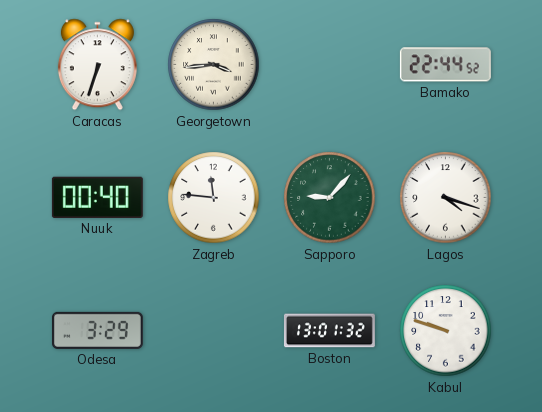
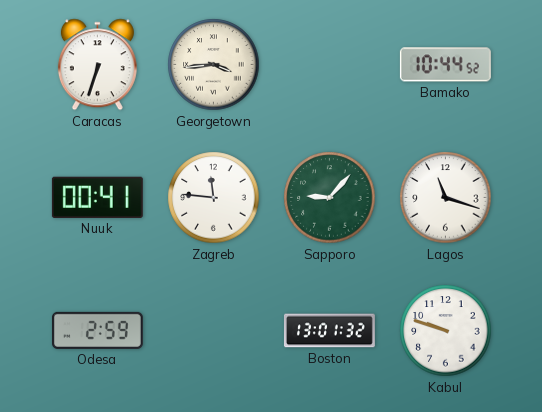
Bamako: 22:44 -> 10:44
Nuuk: 00:40 -> 00:41
Lagos: 4:18 -> 11:18
Odesa: 3:29 -> 2:59
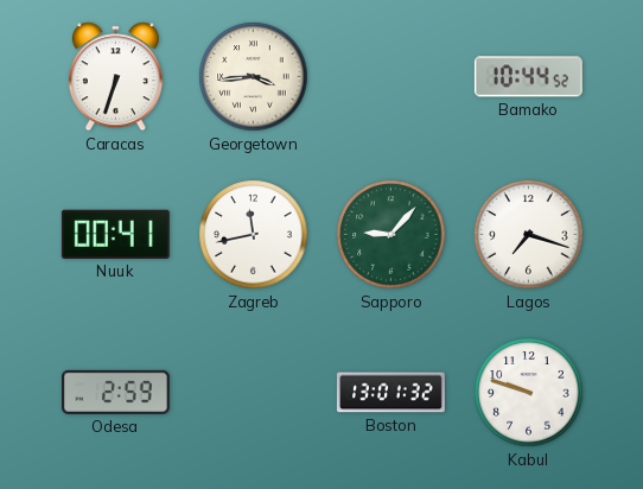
Zagreb: 11:46 -> 11:43
Lagos: 11:18 -> 7:18
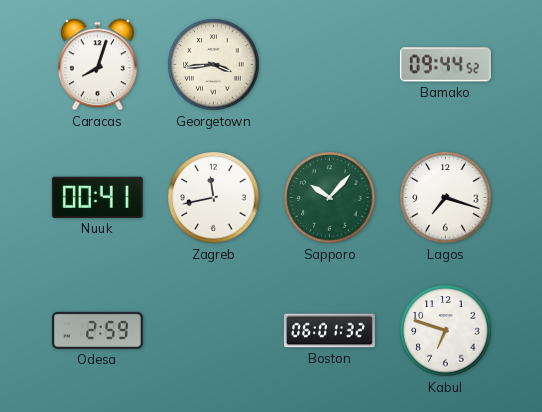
Caracas: 6:33 -> 8:03
Bamako: 10:44 -> 09:44
Sapporo: 9:07 -> 10:07
Boston: 13:01 -> 06:01
Kabul: 9:48 -> 6:48
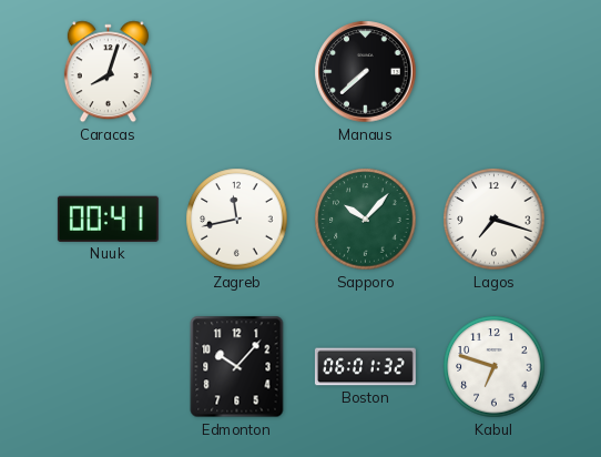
Georgetown: 3:44 -> none
Manaus: none -> 7:38
Bamako: 09:44 -> none
Odesa: 2:59 -> none
Edmonton: none -> 10:07
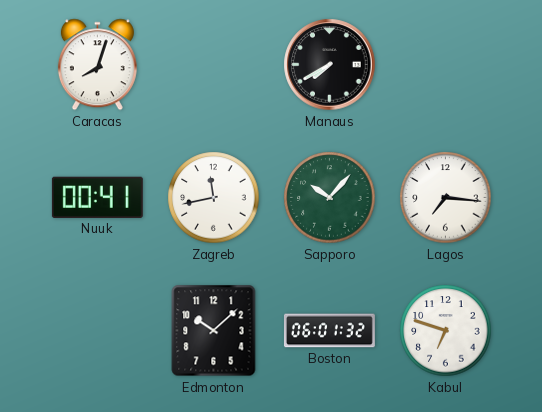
Manaus: 7:38 -> 7:40
Lagos: 7:18 -> 7:16
Edmonton: 10:07 -> 10:08
